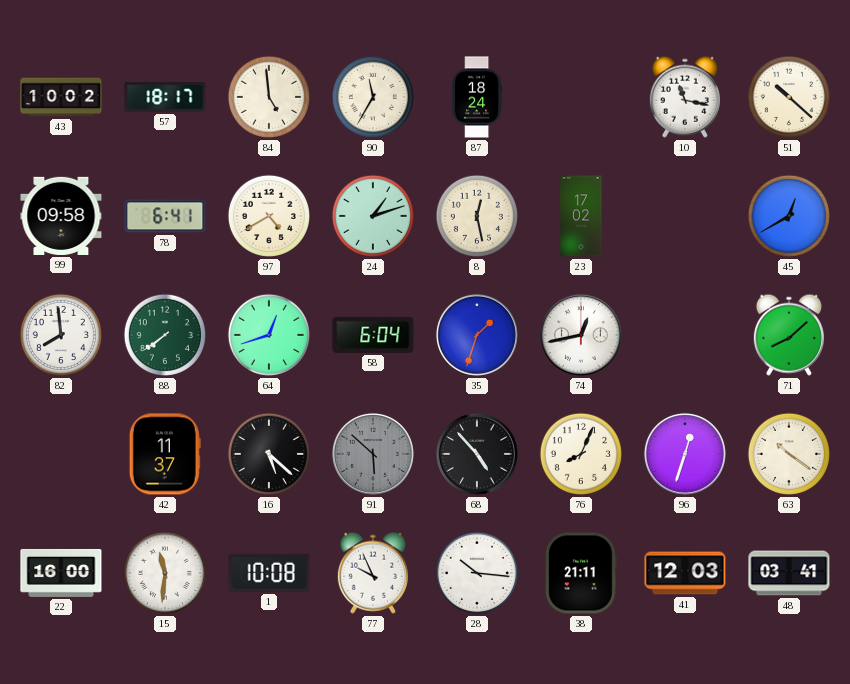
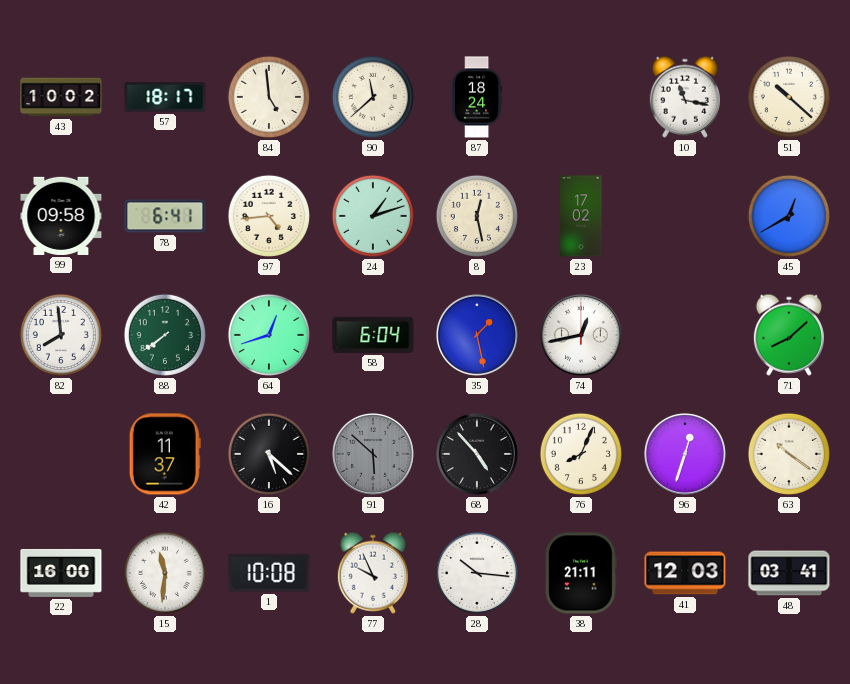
90: 11:35 -> 11:38
97: 4:40 -> 4:44
35: 1:33 -> 1:28
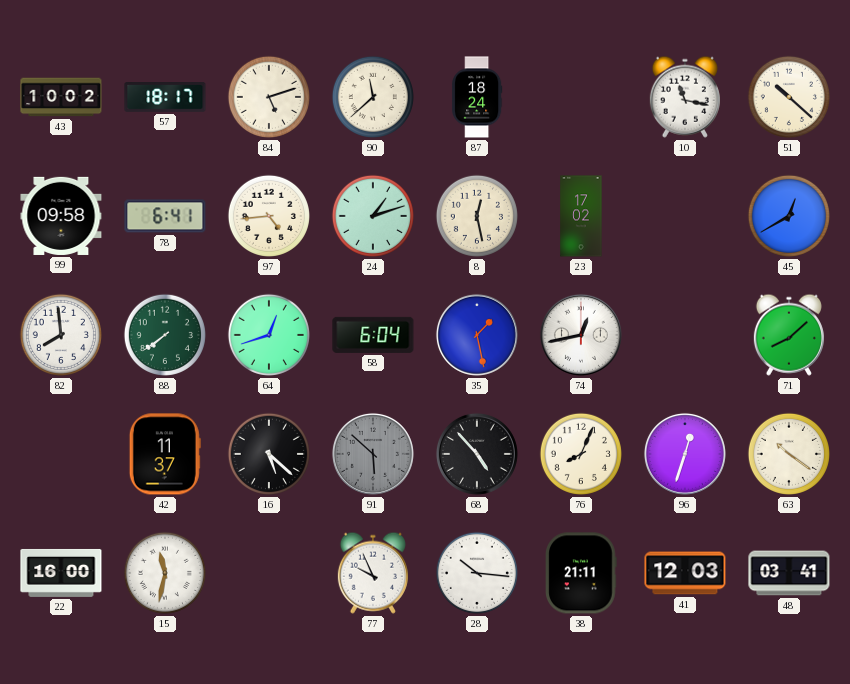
84: 4:59 -> 5:12
15: 11:31 -> 11:32
1: 10:08 -> none
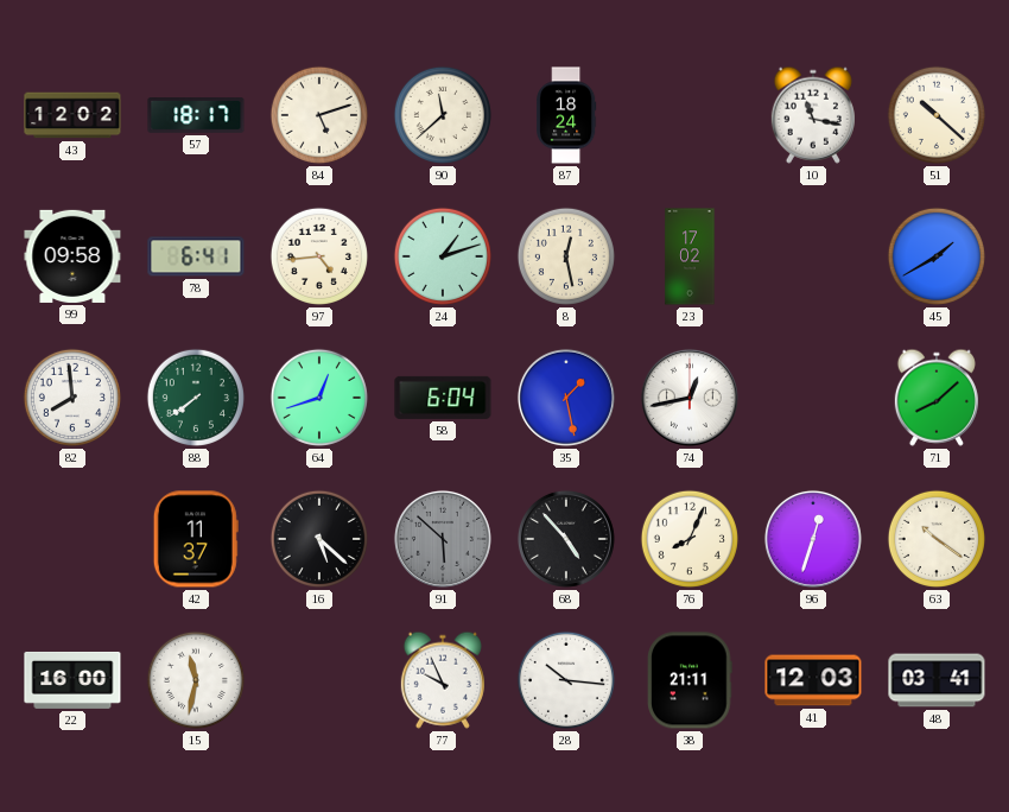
43: 10:02 -> 12:02
45: 12:40 -> 1:40
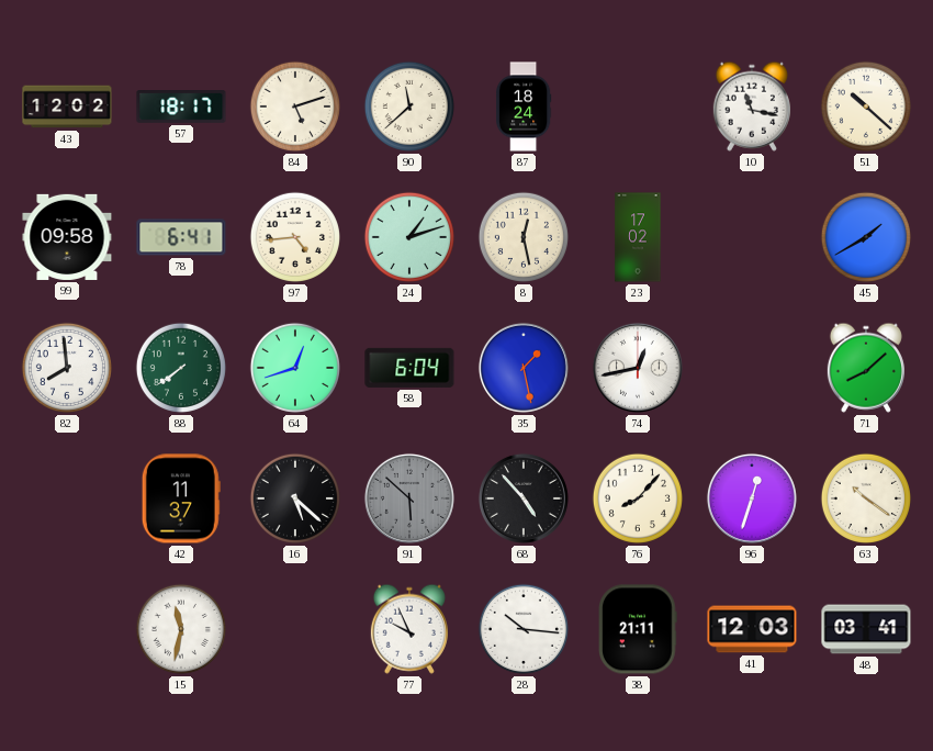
76: 8:04 -> 8:07
22: 16:00 -> none
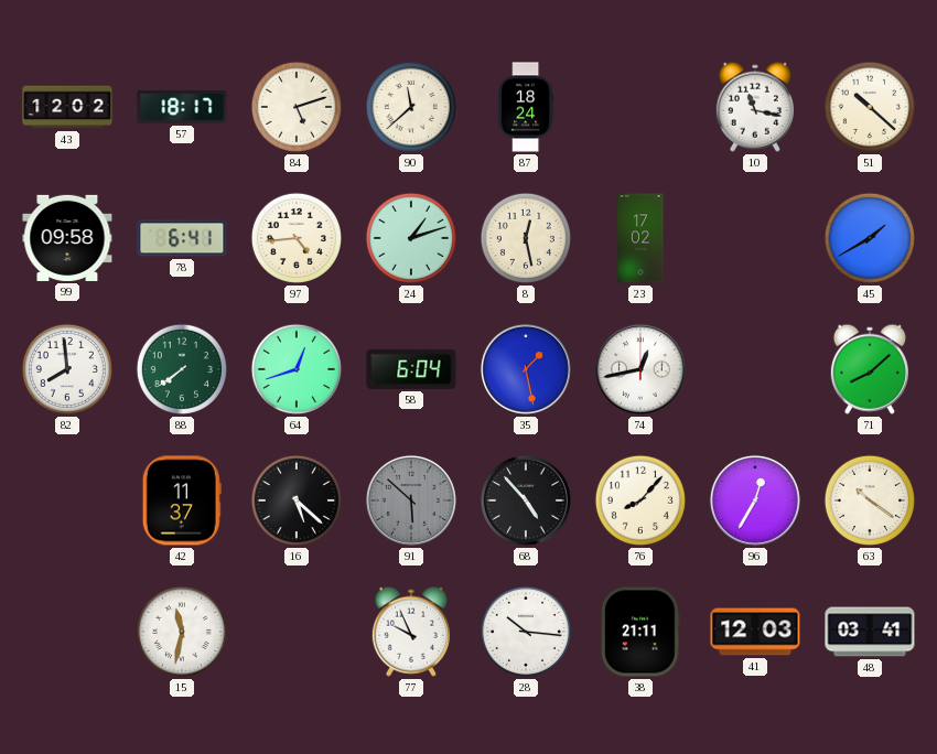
96: 12:33 -> 12:35
